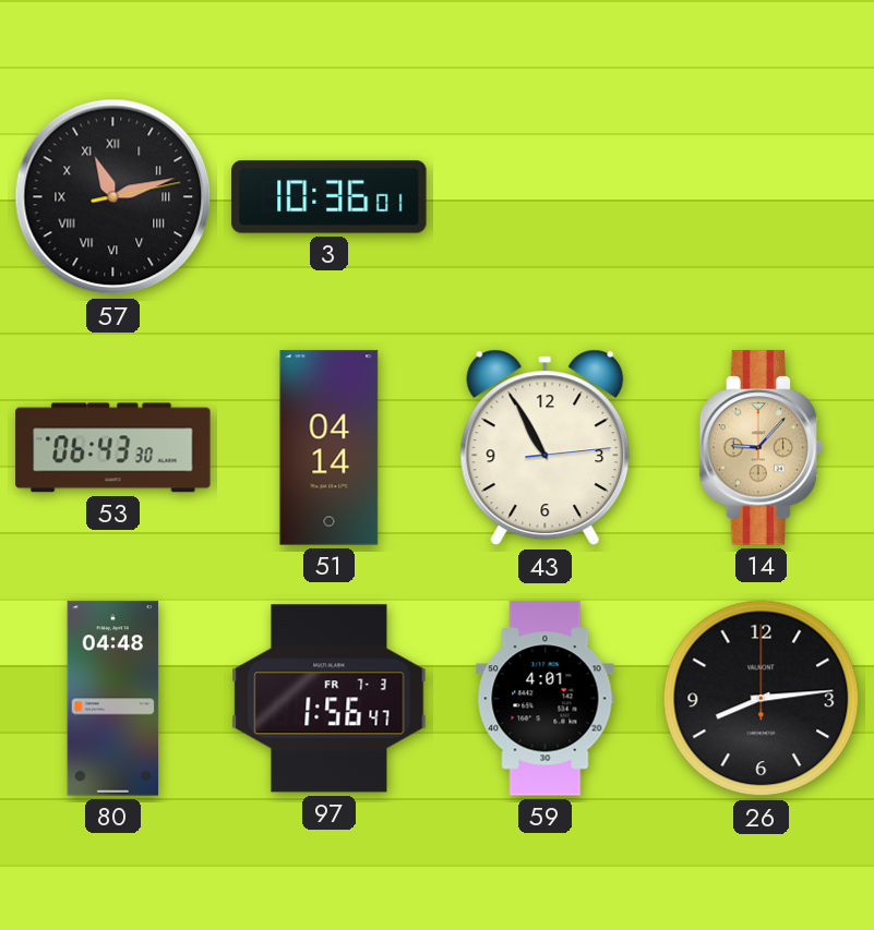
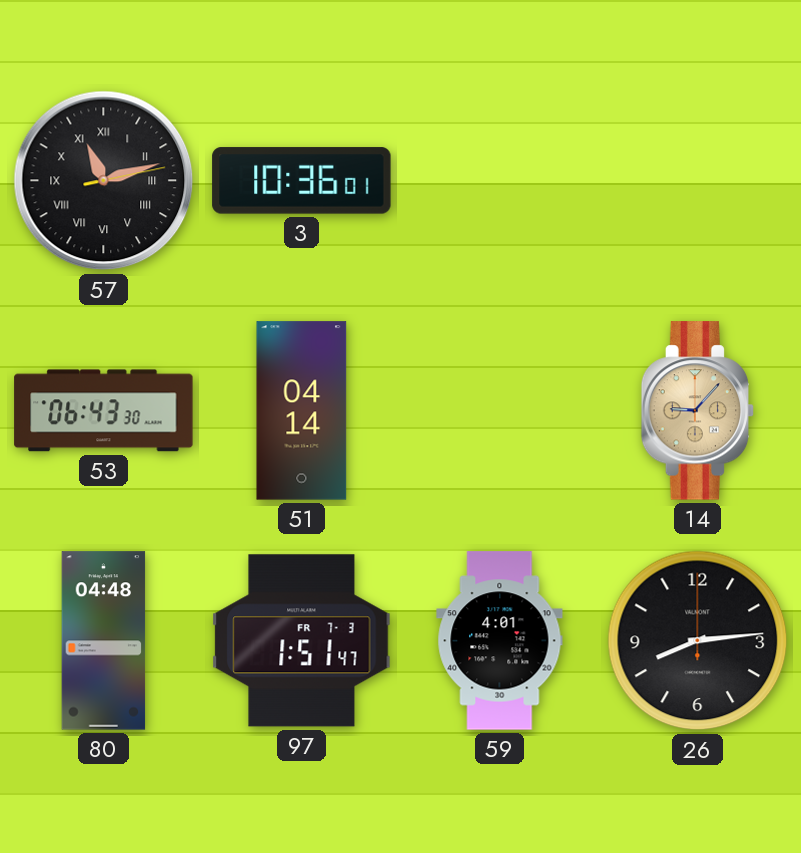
43: 10:55 -> none
97: 1:56 -> 1:51
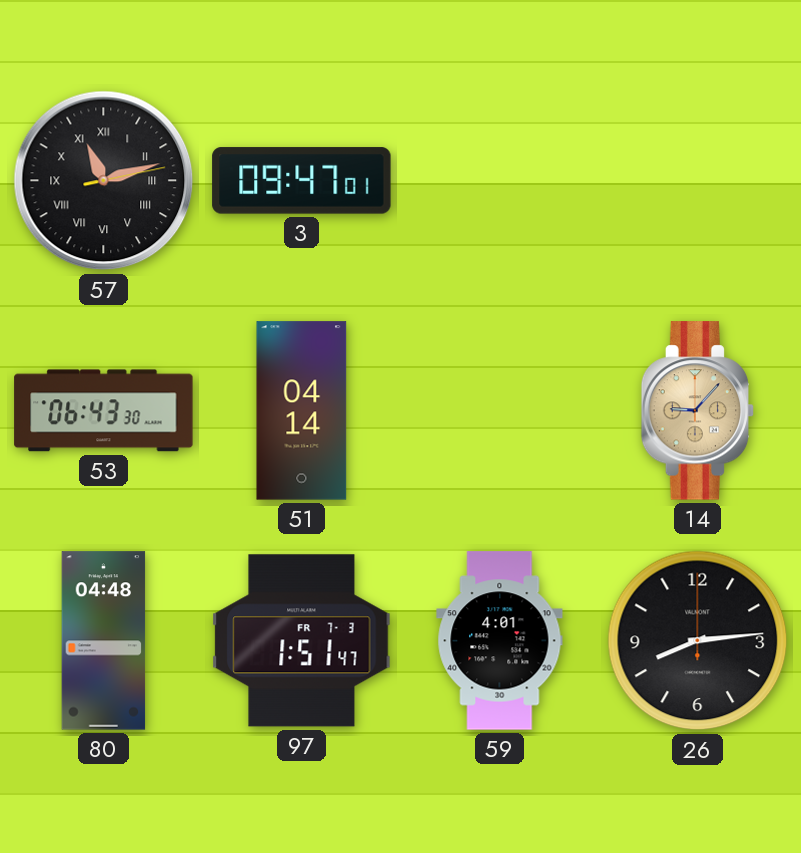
3: 10:36 -> 09:47
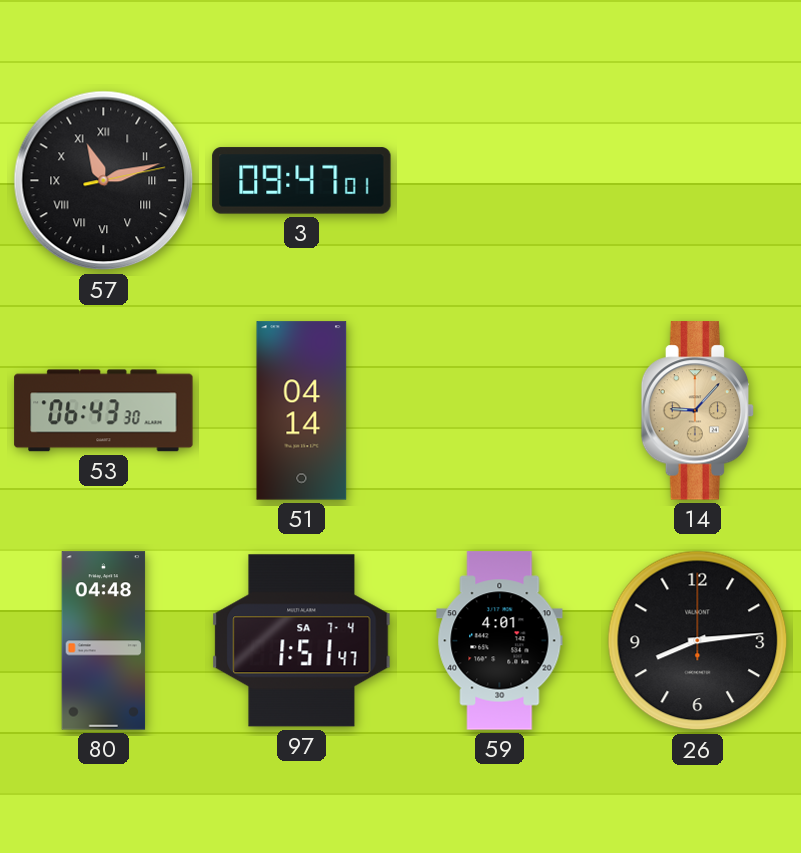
97 date: FR 7-3 -> SA 7-4
